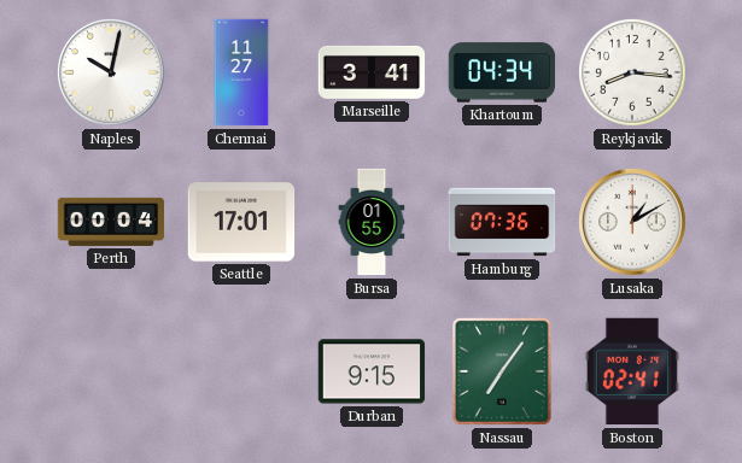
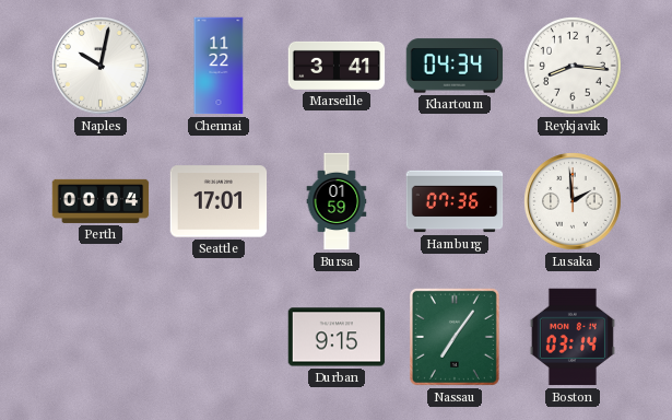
Chennai: 11:27 -> 11:22
Bursa: 01:55 -> 01:59
Lusaka: 1:10 -> 1:59
Boston: 02:41 -> 03:14
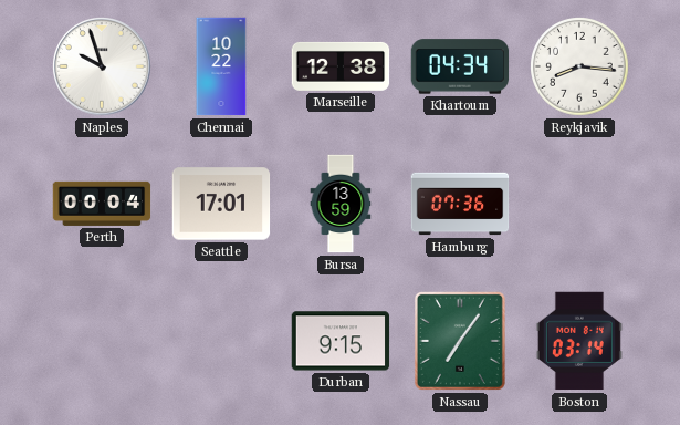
Naples: 10:02 -> 9:57
Chennai: 11:22 -> 10:22
Marseille: 3:41 -> 12:38
Bursa: 01:59 -> 13:59
Lusaka: 1:59 -> none
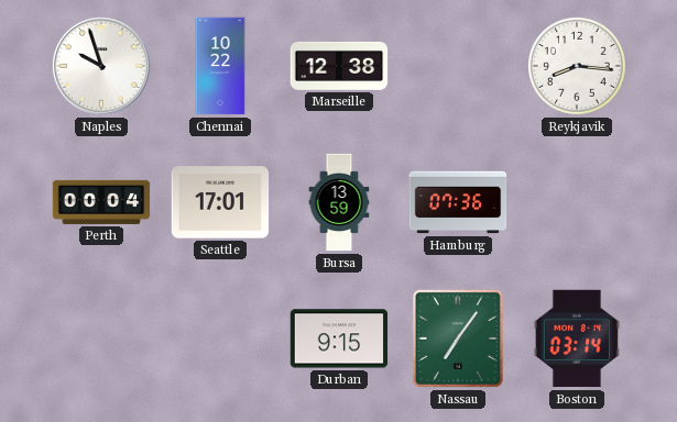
Khartoum: 04:34 -> none
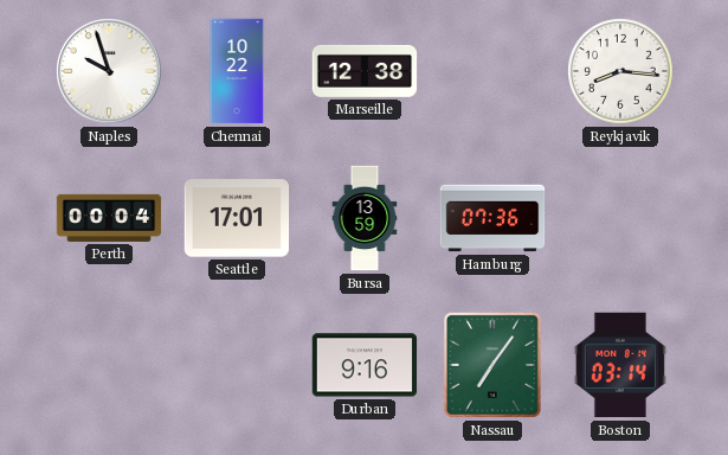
Durban: 9:15 -> 9:16
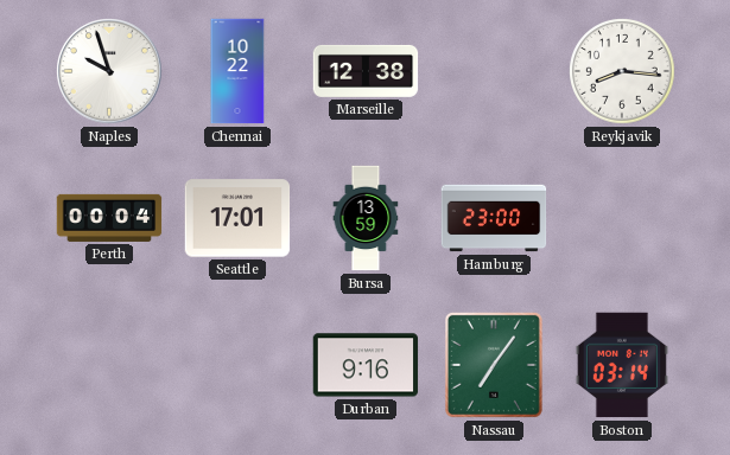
Hamburg: 07:36 -> 23:00
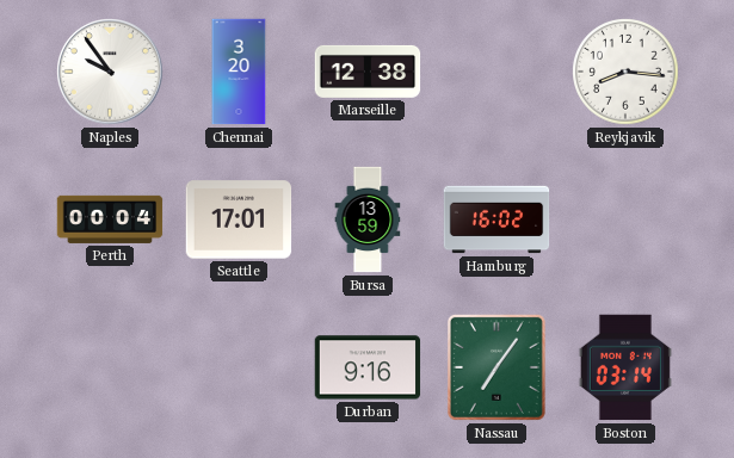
Naples: 9:57 -> 9:54
Chennai: 10:22 -> 3:20
Hamburg: 23:00 -> 16:02
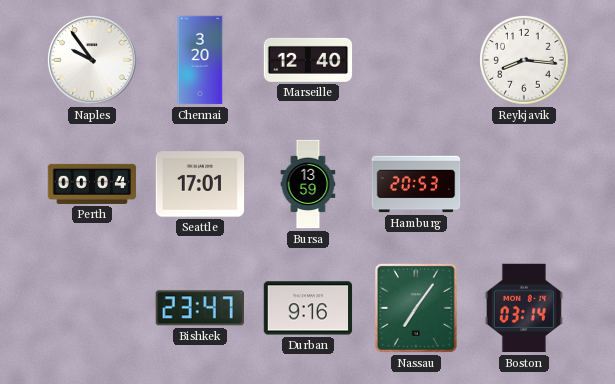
Marseille: 12:38 -> 12:40
Hamburg: 16:02 -> 20:53
Bishkek: none -> 23:47
